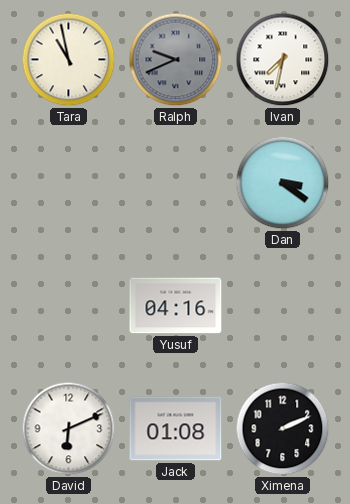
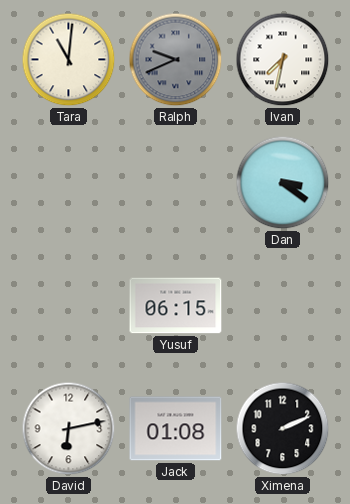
Tara: 10:58 -> 11:01
Yusuf: 04:16 -> 06:15
David: 6:11 -> 6:13
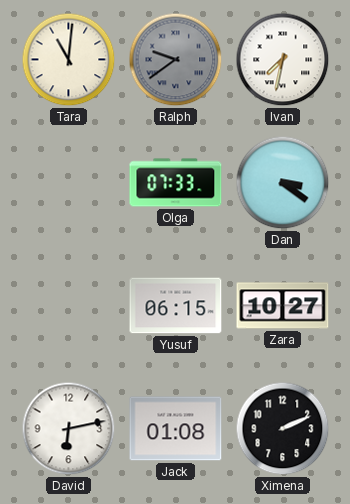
Ralph: 9:41 -> 9:39
Olga: none -> 07:33
Zara: none -> 10:27
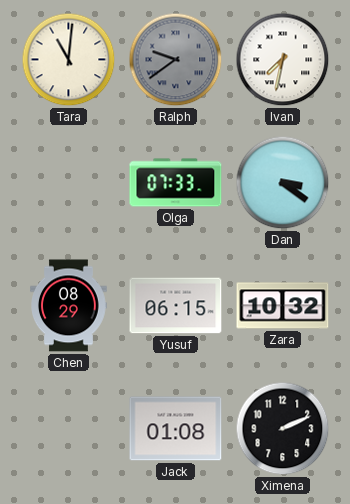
Chen: none -> 08:29
Zara: 10:27 -> 10:32
David: 6:13 -> none
